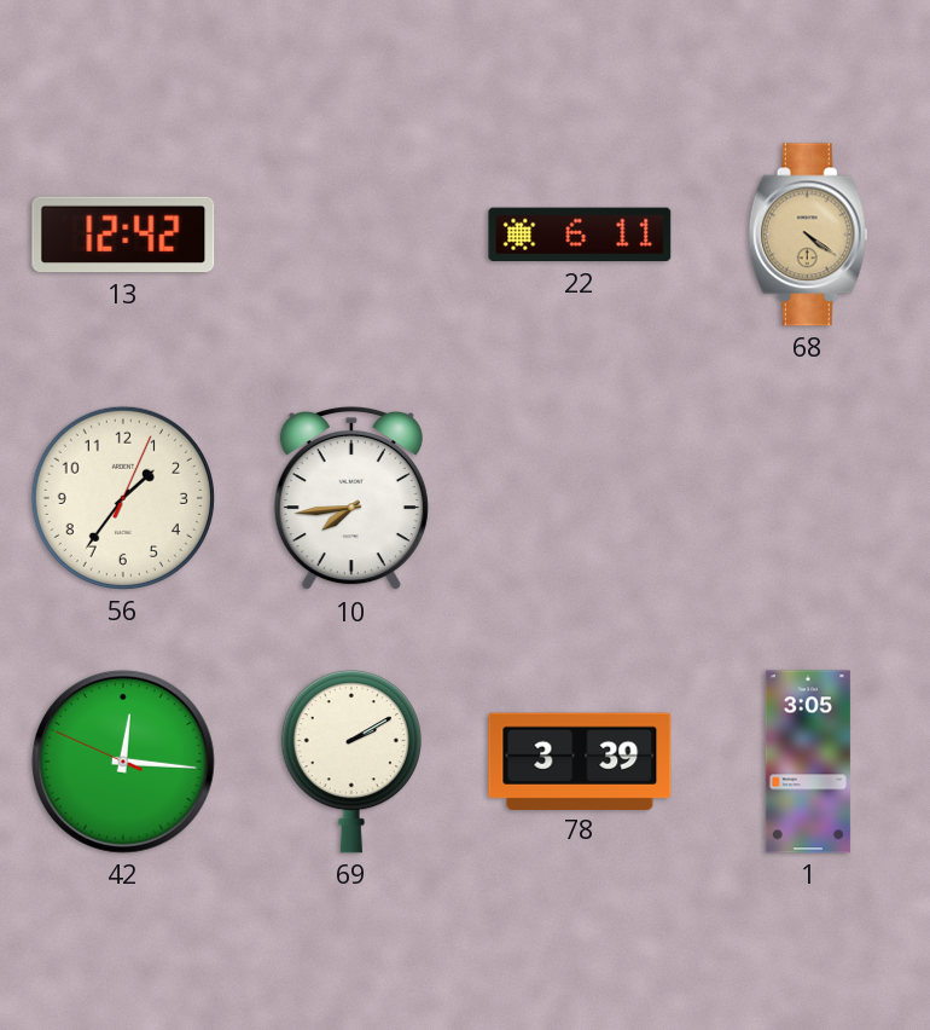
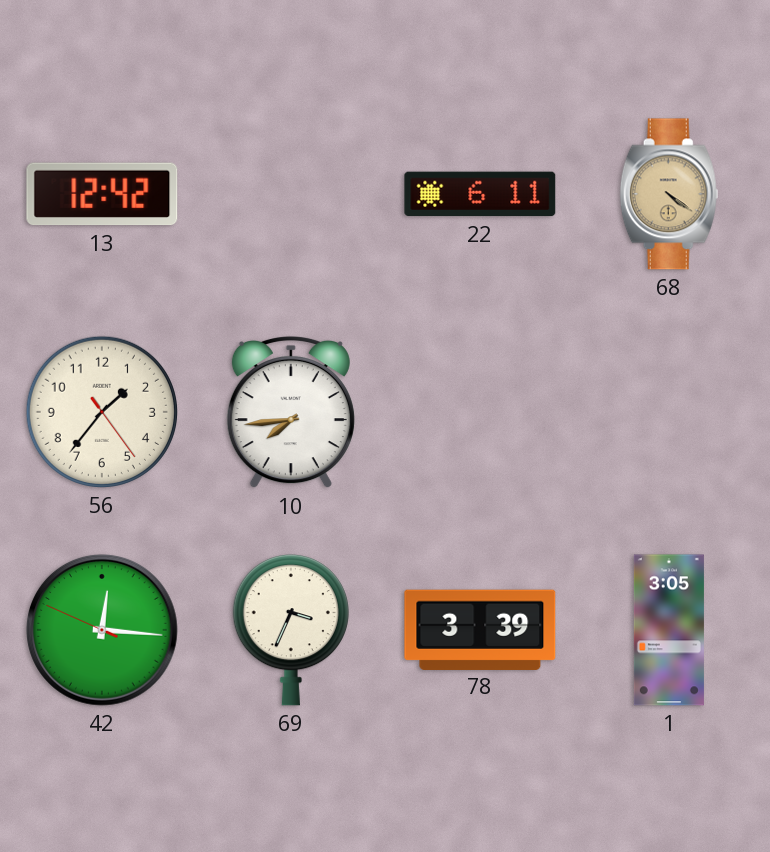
56: 1:36:04 -> 1:36:24
69: 2:10 -> 3:34
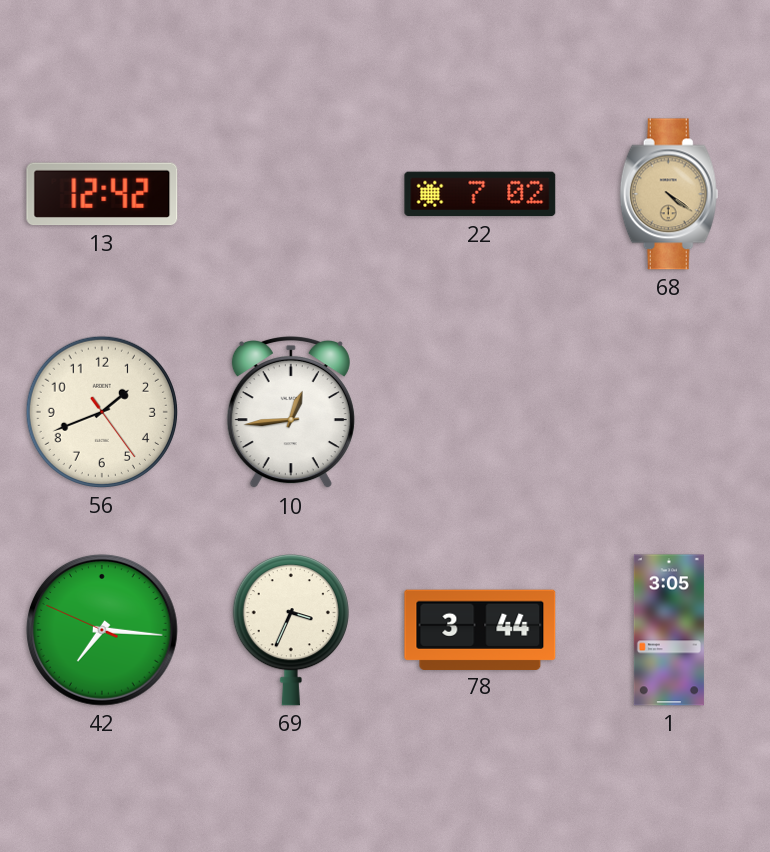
22: 6:11 -> 7:02
56: 1:36 -> 1:41
10: 7:44 -> 12:44
42: 12:15 -> 7:15
78: 3:39 -> 3:44
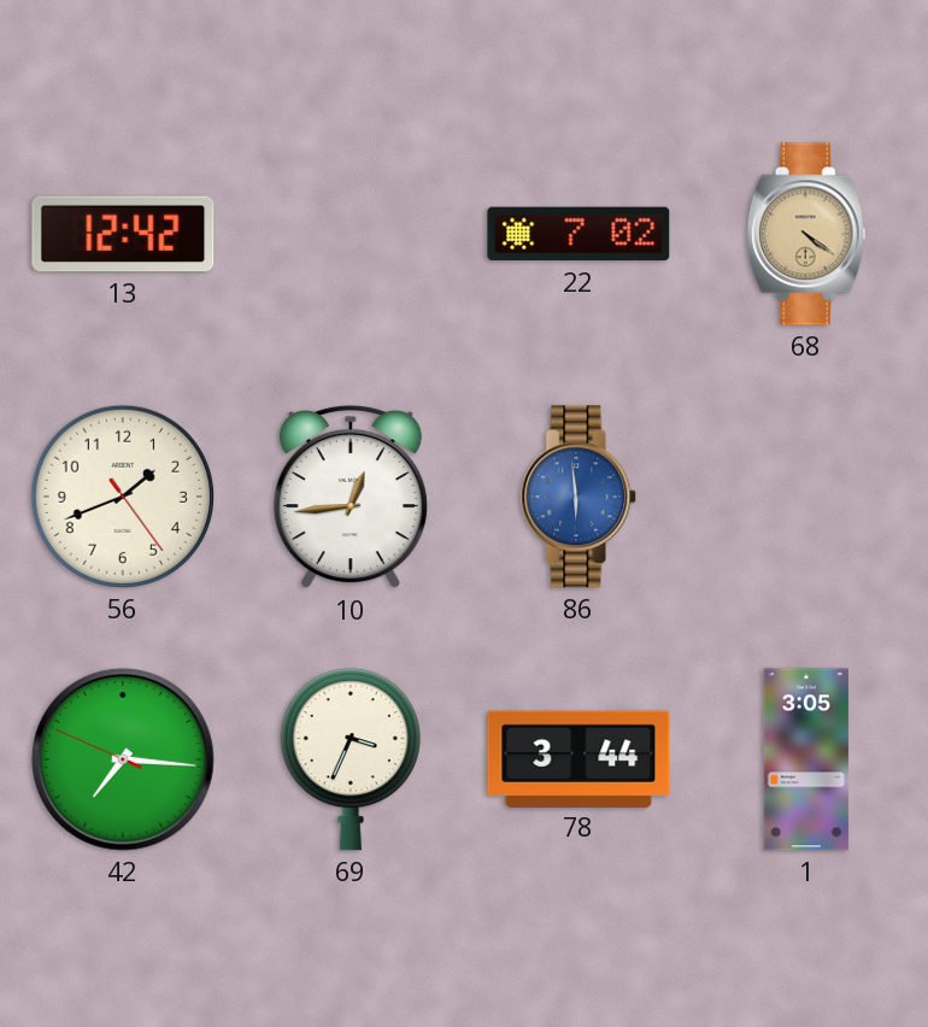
86: none -> 5:59
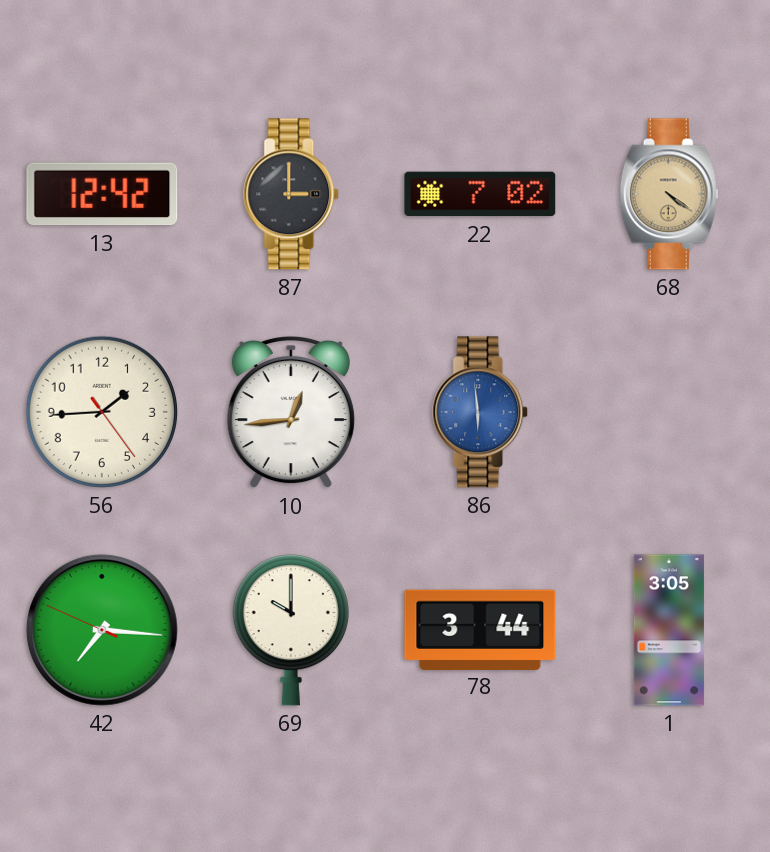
87: none -> 3:00
56: 1:41 -> 1:44
69: 3:34 -> 10:00
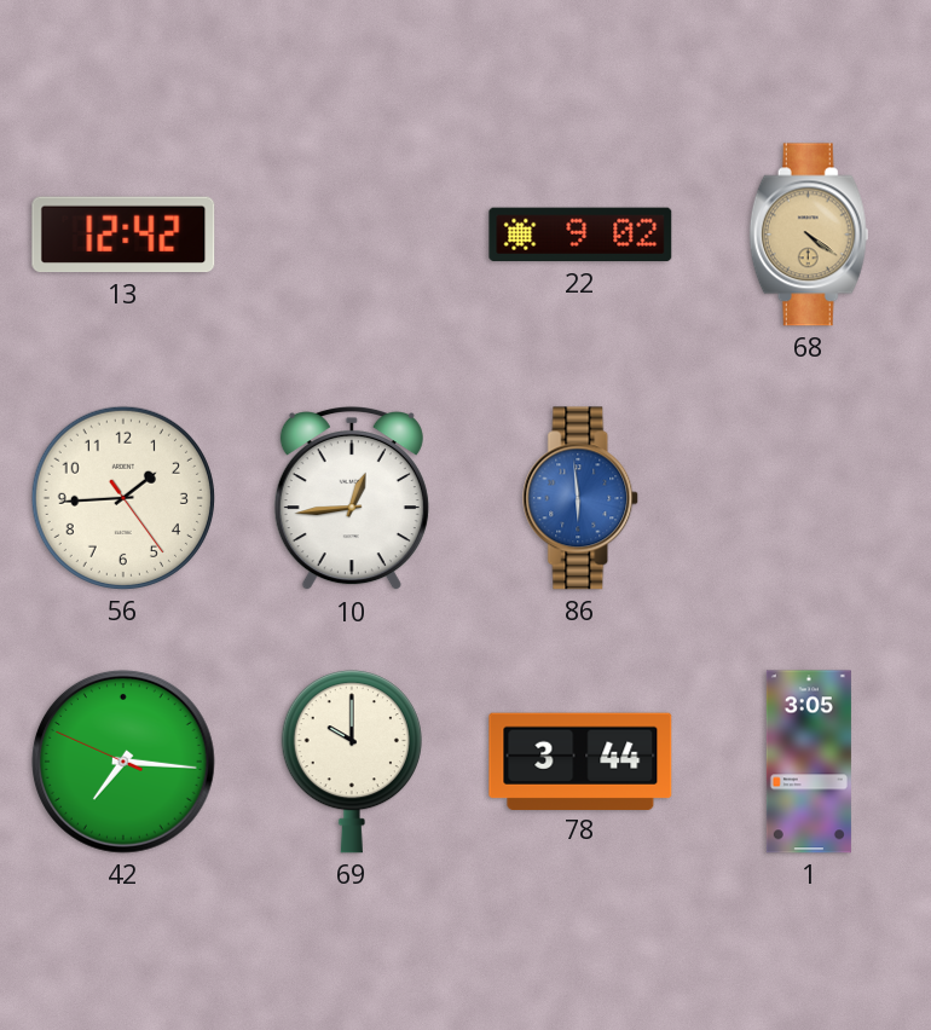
87: 3:00 -> none
22: 7:02 -> 9:02
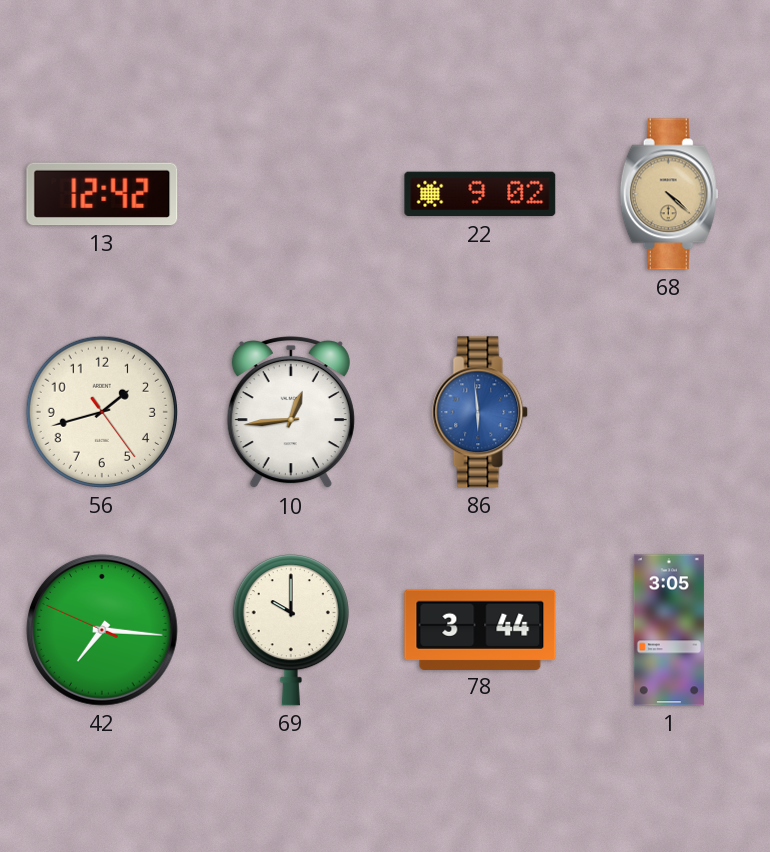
68: 4:21 -> 4:22
56: 1:44 -> 1:42
